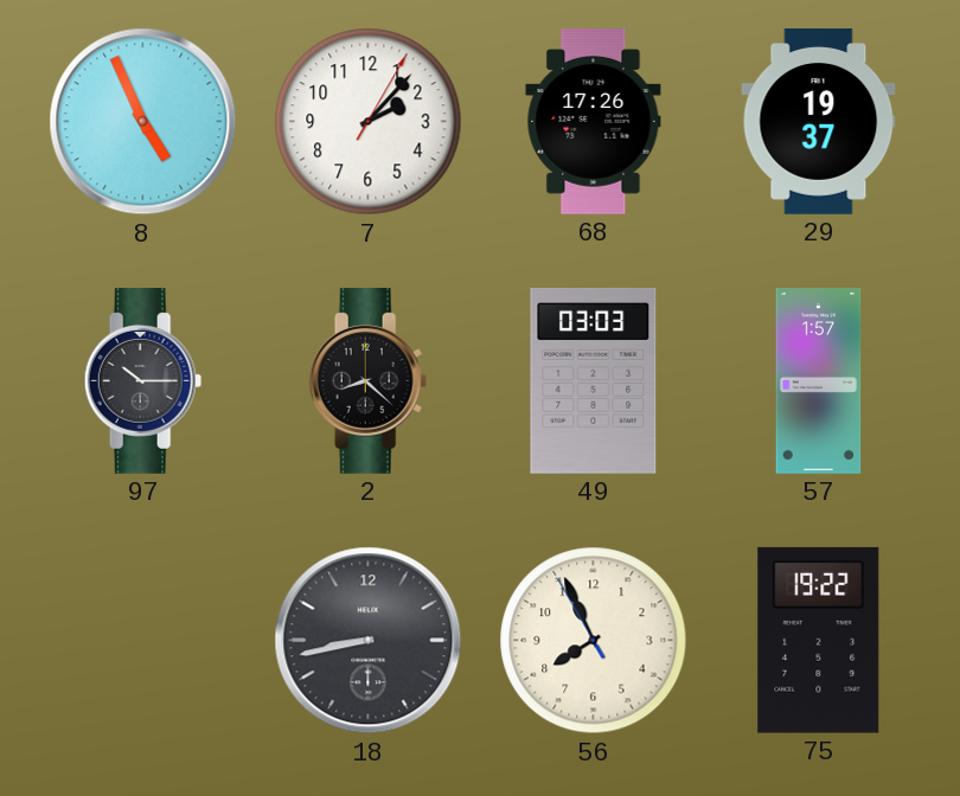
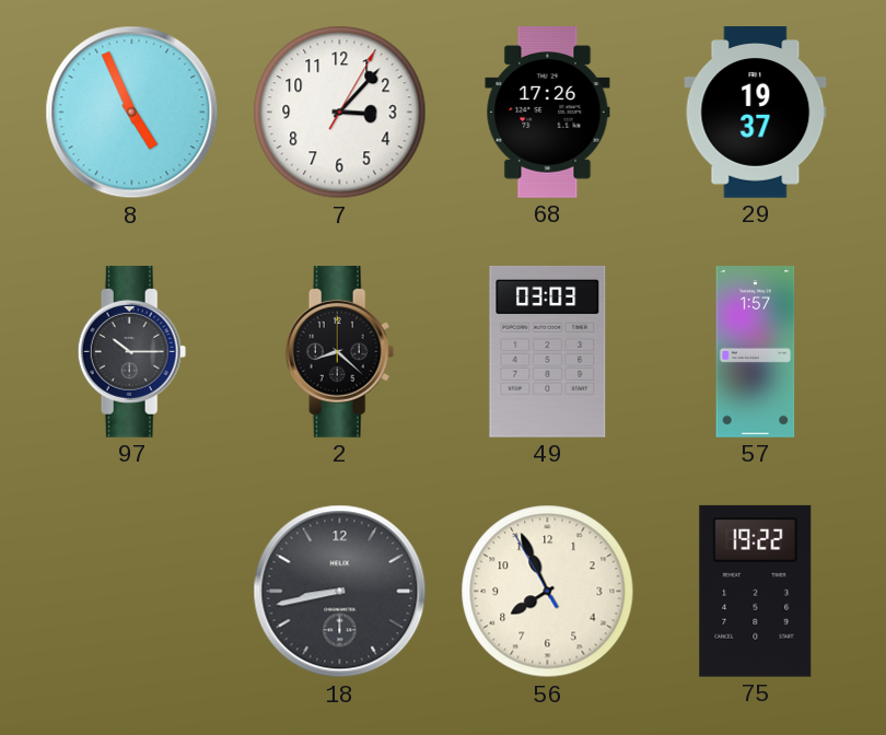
7: 2:07 -> 3:07
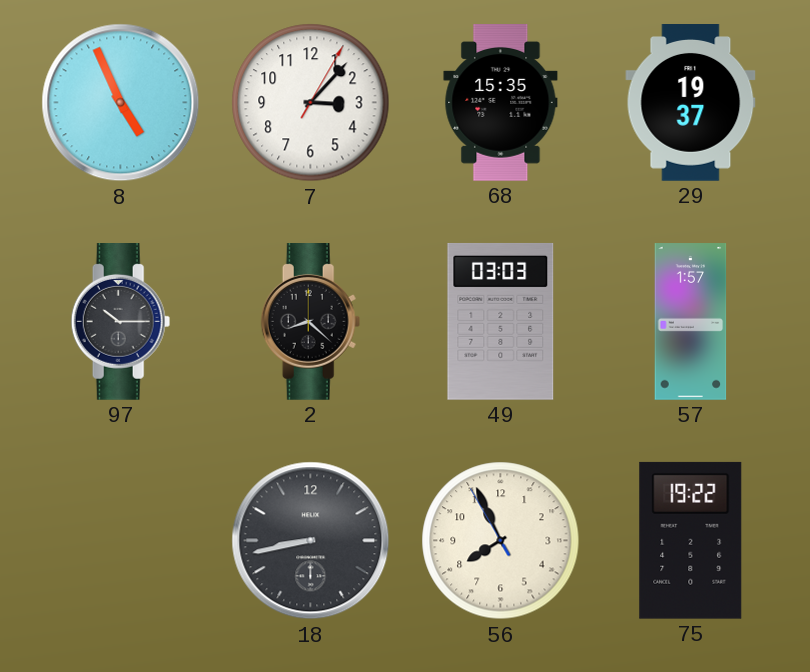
68: 17:26 -> 15:35
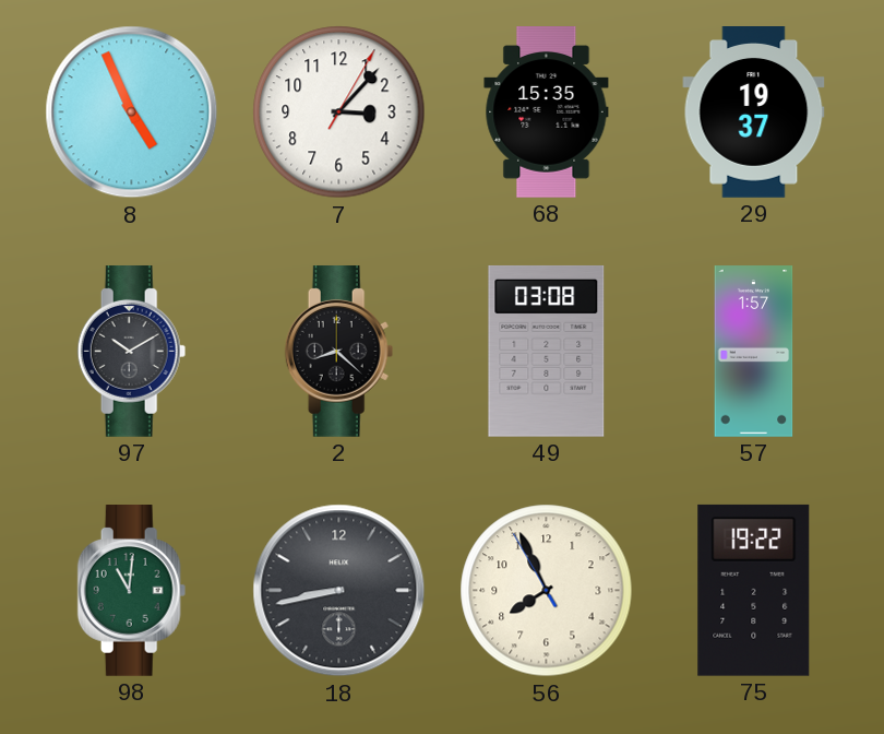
97: 10:15 -> 10:10
49: 03:03 -> 03:08
98: none -> 11:01
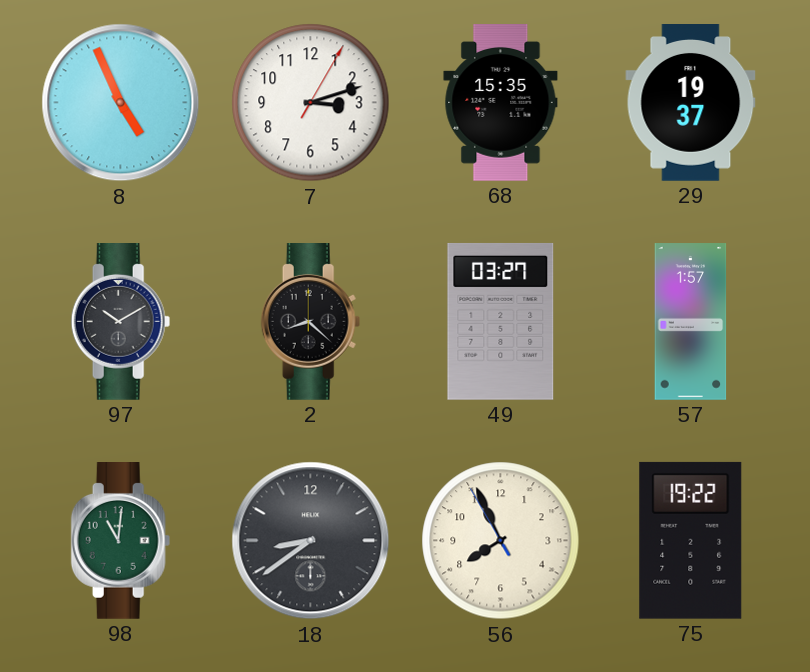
7: 3:07 -> 3:12
49: 03:08 -> 03:27
18: 8:43 -> 8:39
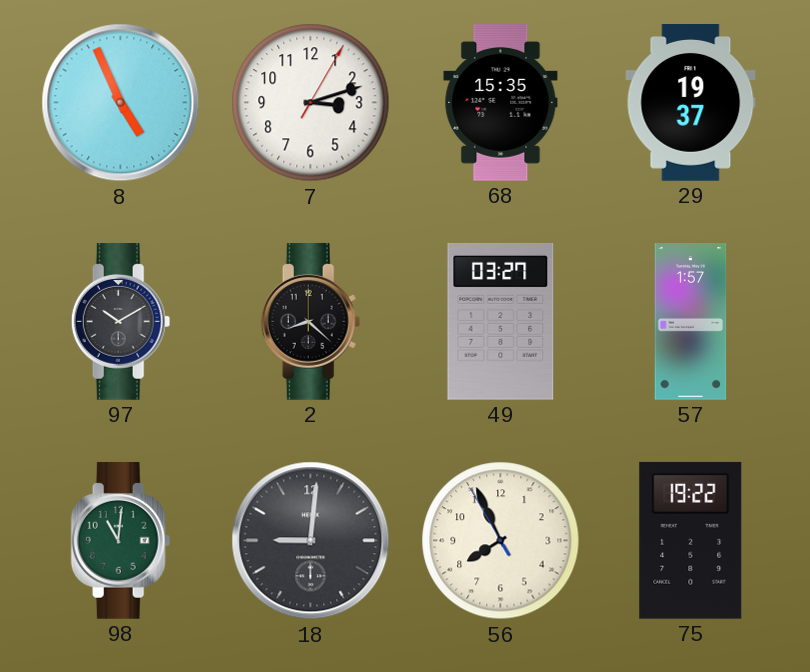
18: 8:39 -> 9:01
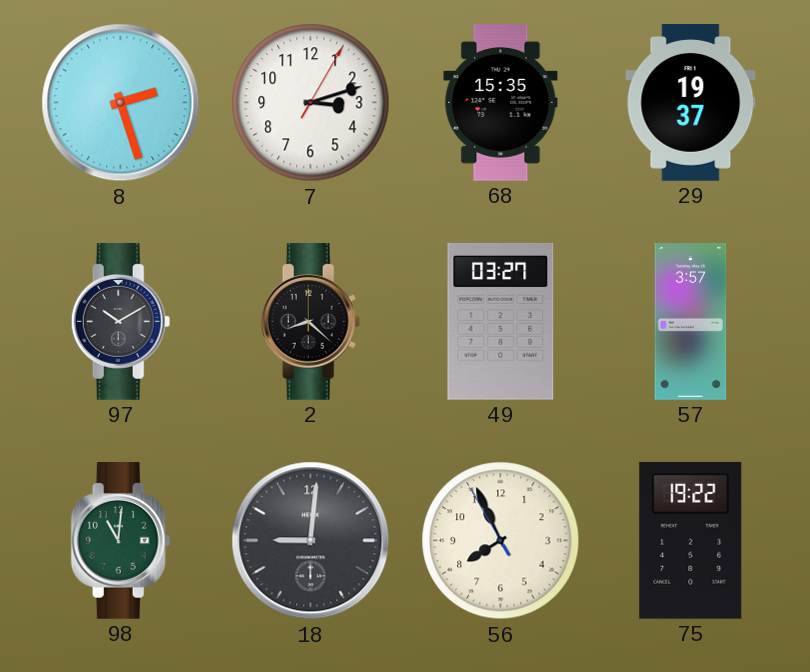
8: 4:56 -> 2:27
57: 1:57 -> 3:57
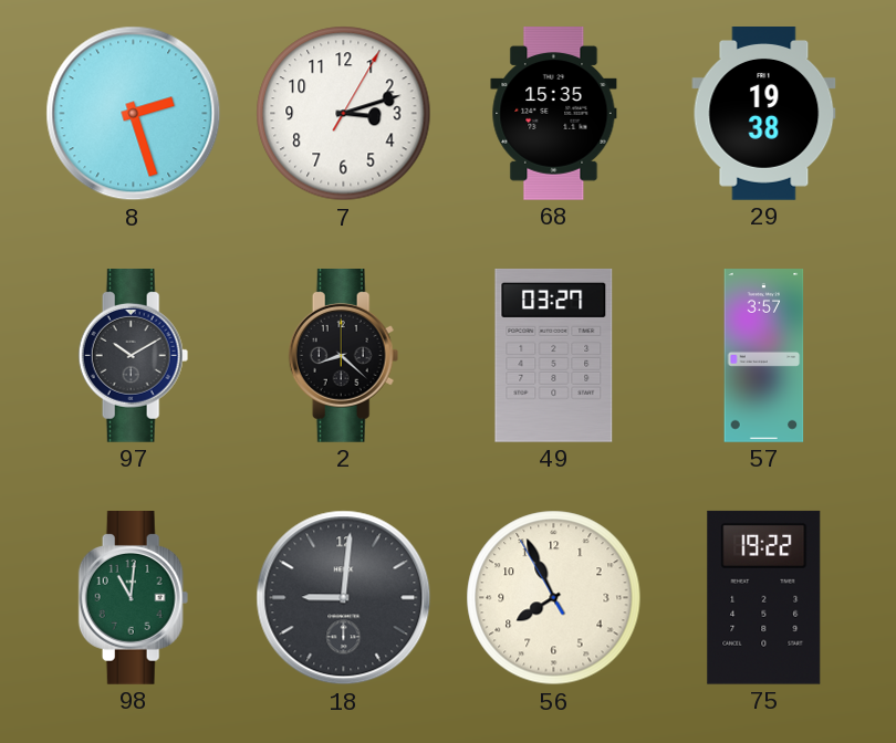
29: 19:37 -> 19:38
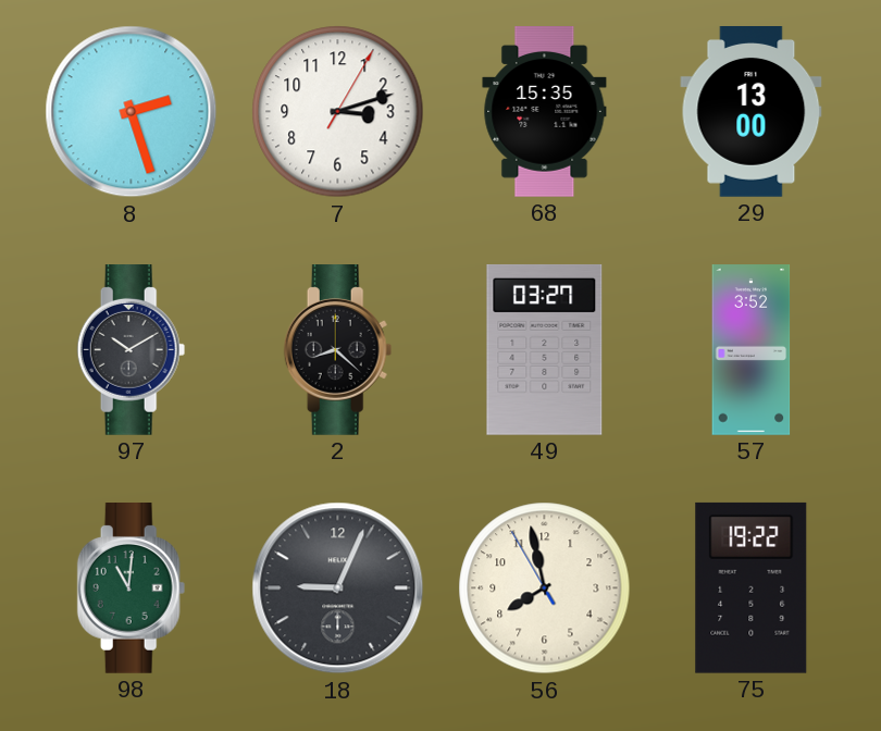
29: 19:38 -> 13:00
57: 3:57 -> 3:52
18: 9:01 -> 9:04
56: 7:55 -> 7:57
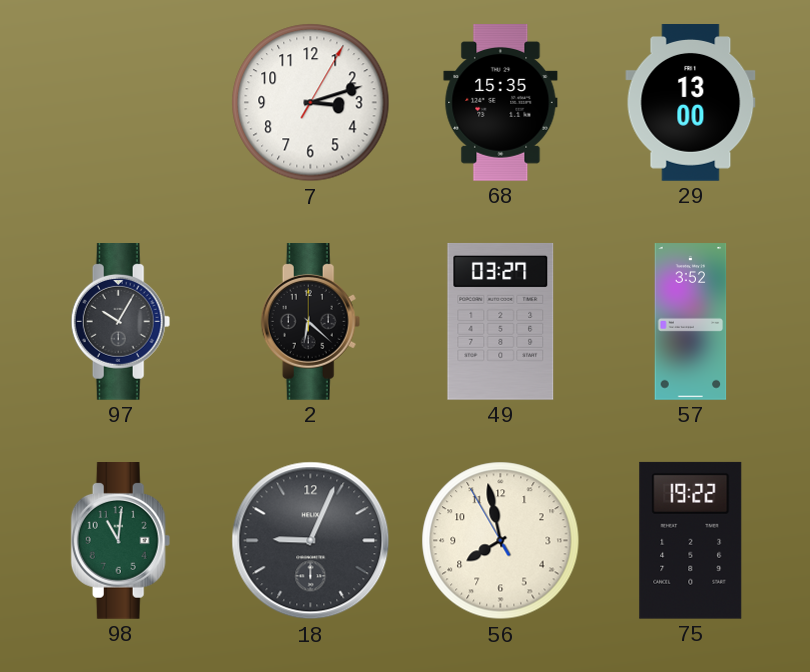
8: 2:27 -> none
97: 10:10 -> 10:05
2: 8:22 -> 6:22
